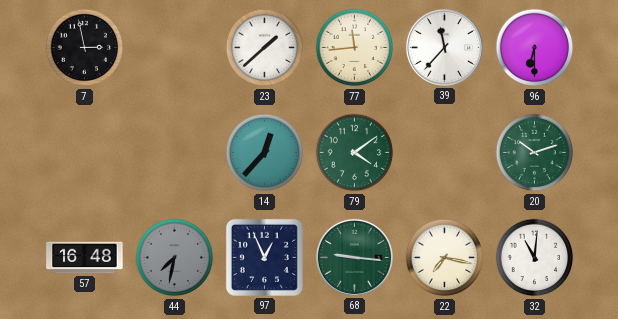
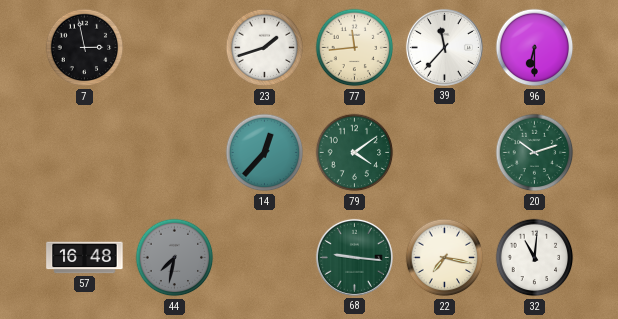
23: 1:38 -> 1:42
97: 12:56 -> none
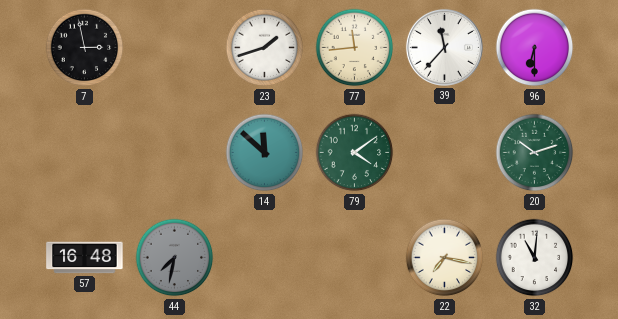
14: 12:37 -> 11:52
68: 9:16 -> none
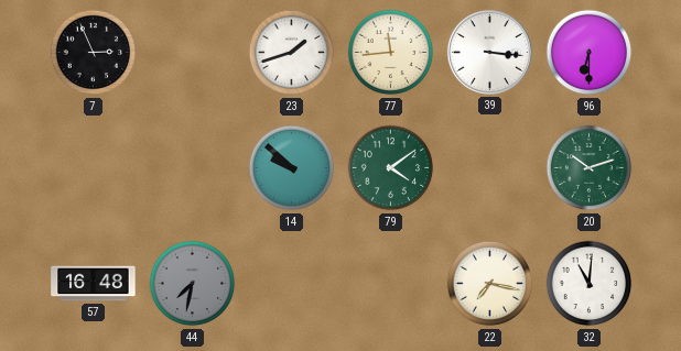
7: 2:58 -> 2:56
39: 11:37 -> 3:16
14: 11:52 -> 9:52
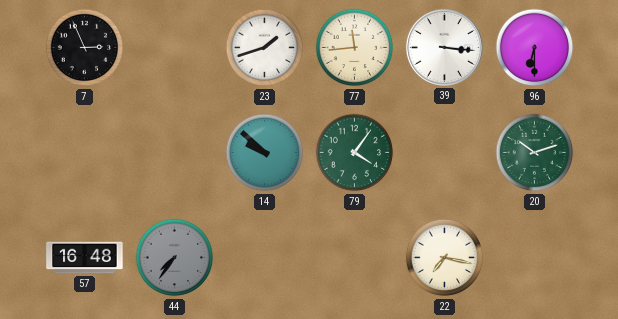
79: 4:09 -> 4:06
44: 7:32 -> 7:36
32: 11:01 -> none
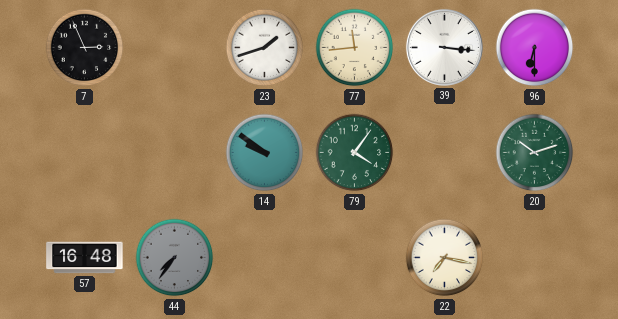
14: 9:52 -> 9:51
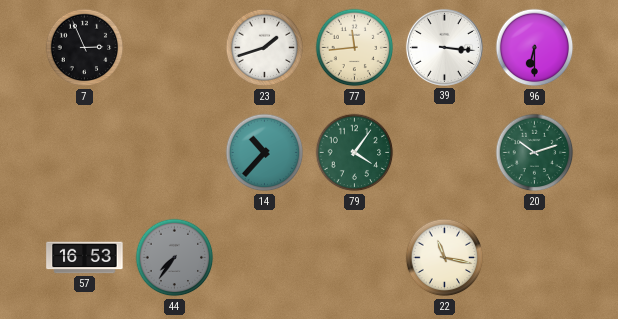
14: 9:51 -> 10:37
57: 16:48 -> 16:53
22: 7:17 -> 11:17
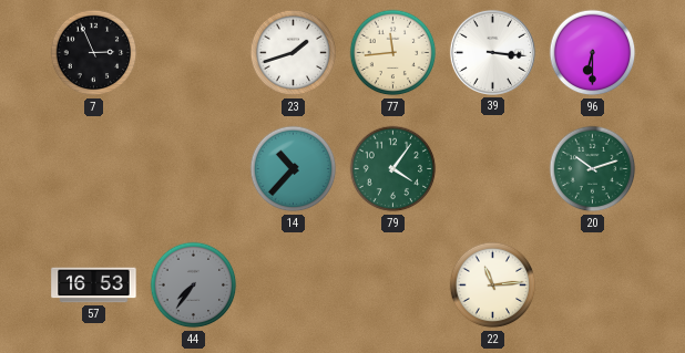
22: 11:17 -> 11:14
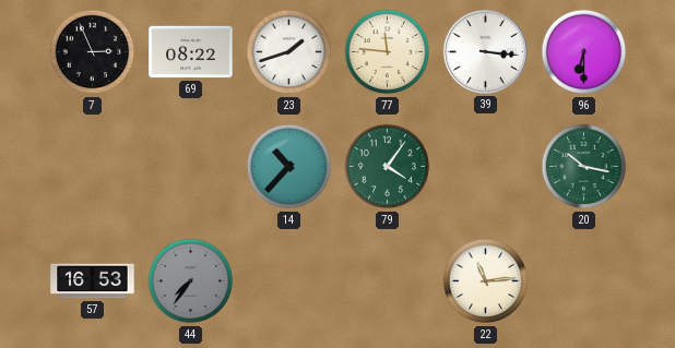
69: none -> 08:22
77: 11:44 -> 11:46
20: 10:12 -> 10:17
